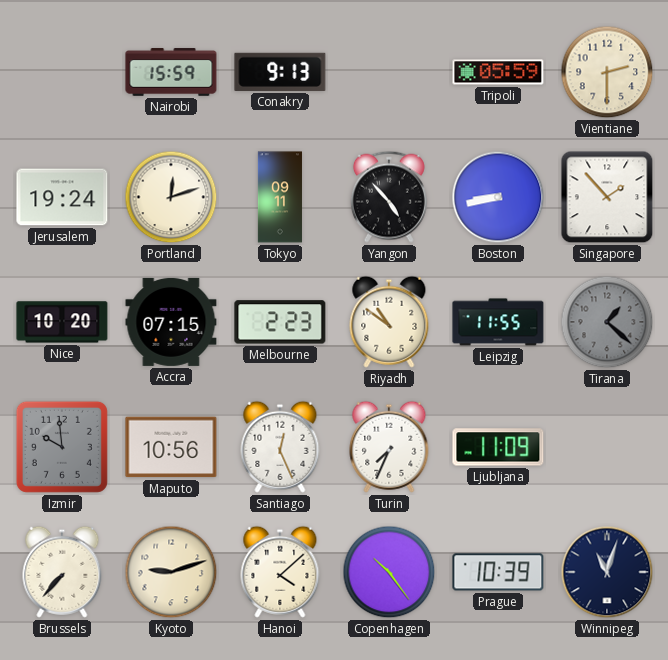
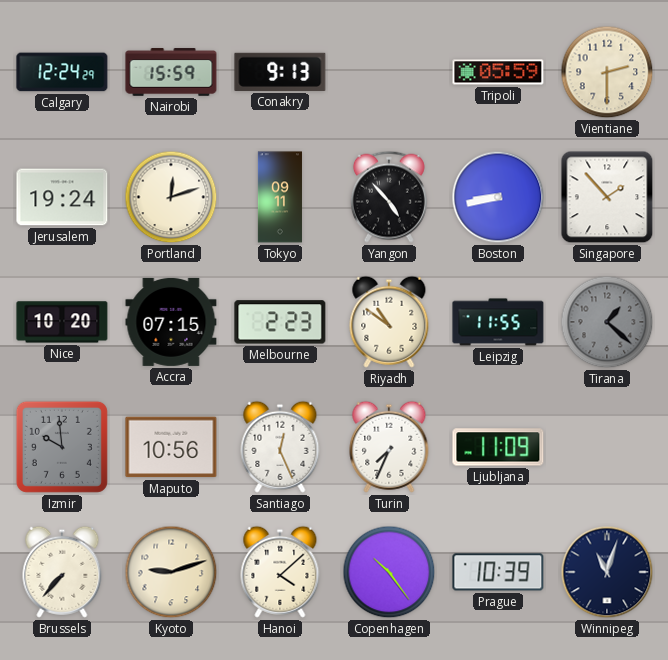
Calgary: none -> 12:24
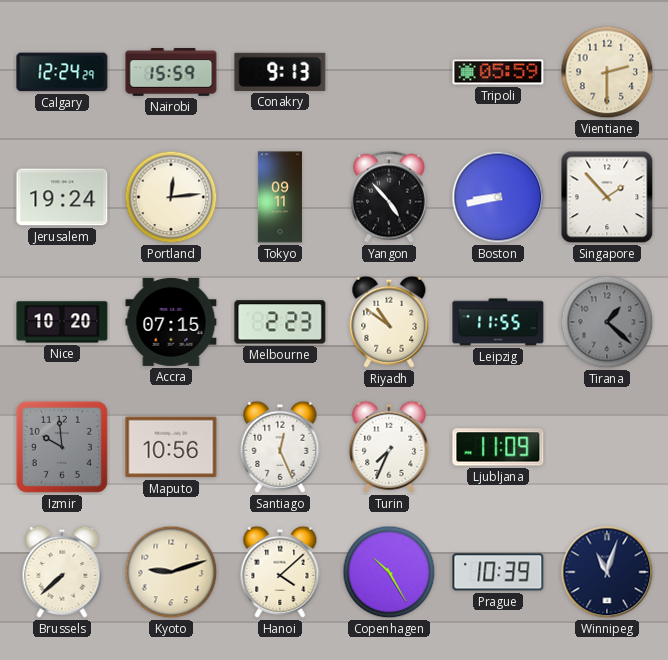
Portland: 12:12 -> 12:14
Brussels: 7:37 -> 7:38
Copenhagen: 10:24 -> 10:25
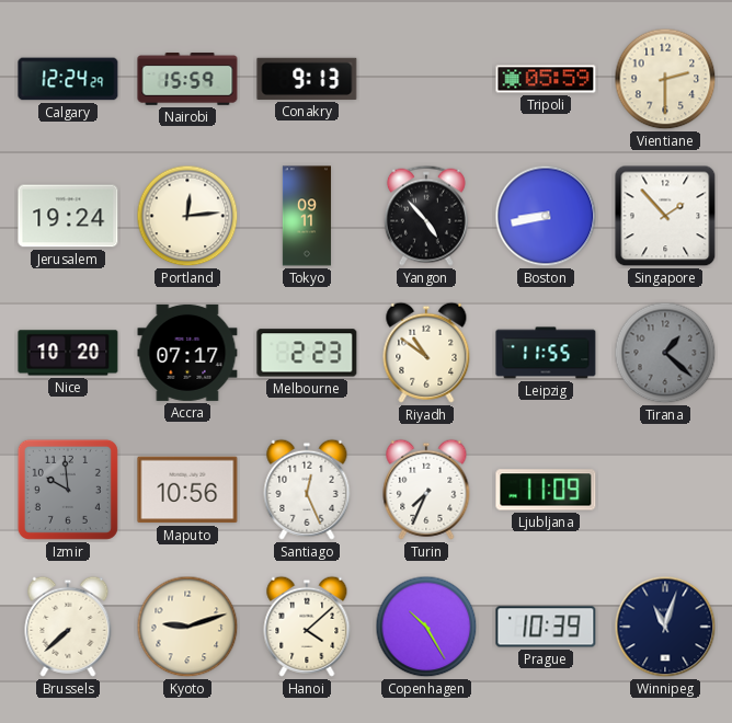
Accra: 07:15 -> 07:17
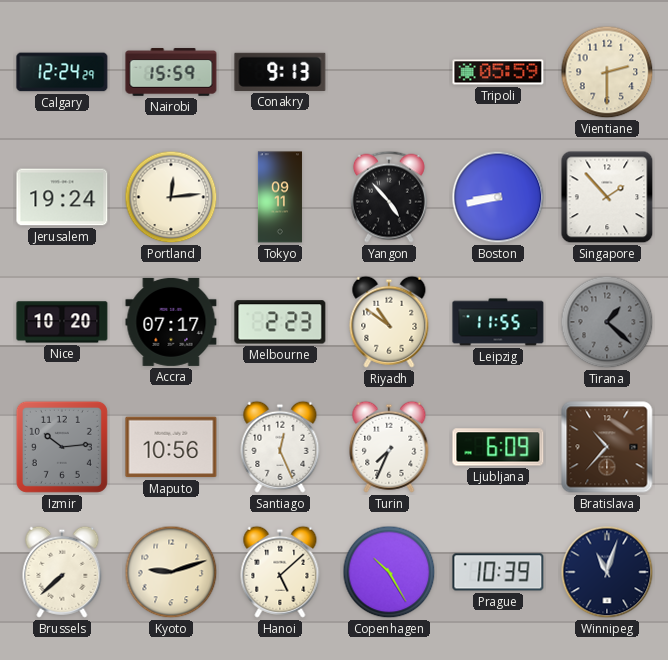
Izmir: 9:59 -> 10:14
Ljubljana: 11:09 -> 6:09
Bratislava: none -> 10:37
Hanoi: 4:08 -> 5:08
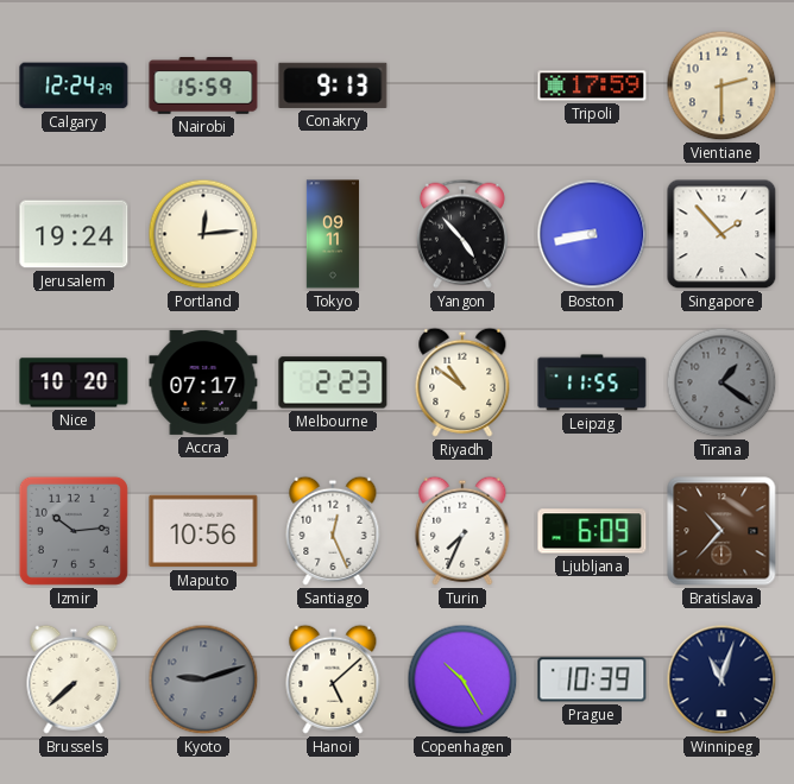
Tripoli: 05:59 -> 17:59
Tirana: 1:22 -> 1:21
Kyoto dial: cream -> grey
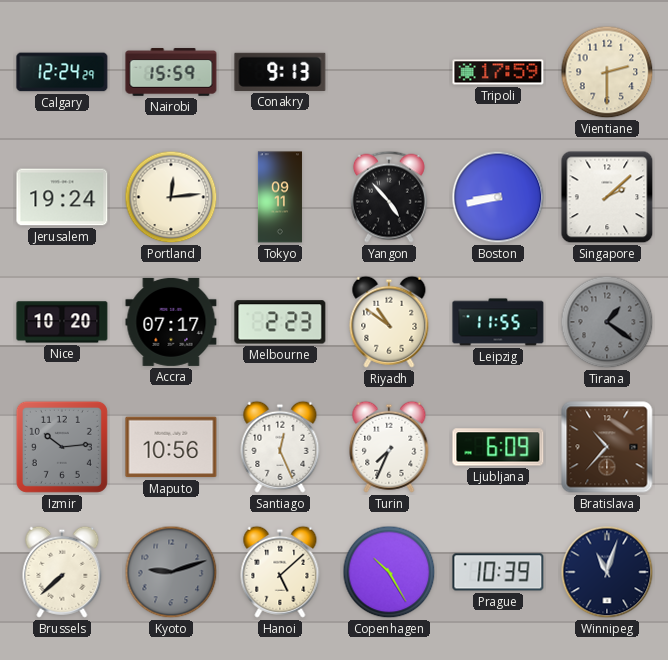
Singapore: 1:53 -> 2:08
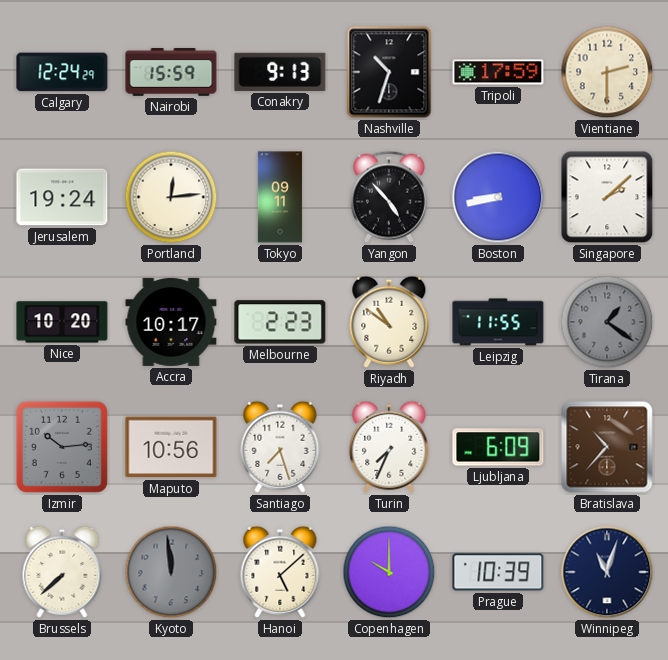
Nashville: none -> 10:33
Accra: 07:17 -> 10:17
Santiago: 12:26 -> 7:27
Kyoto: 9:12 -> 11:59
Copenhagen: 10:25 -> 10:00
